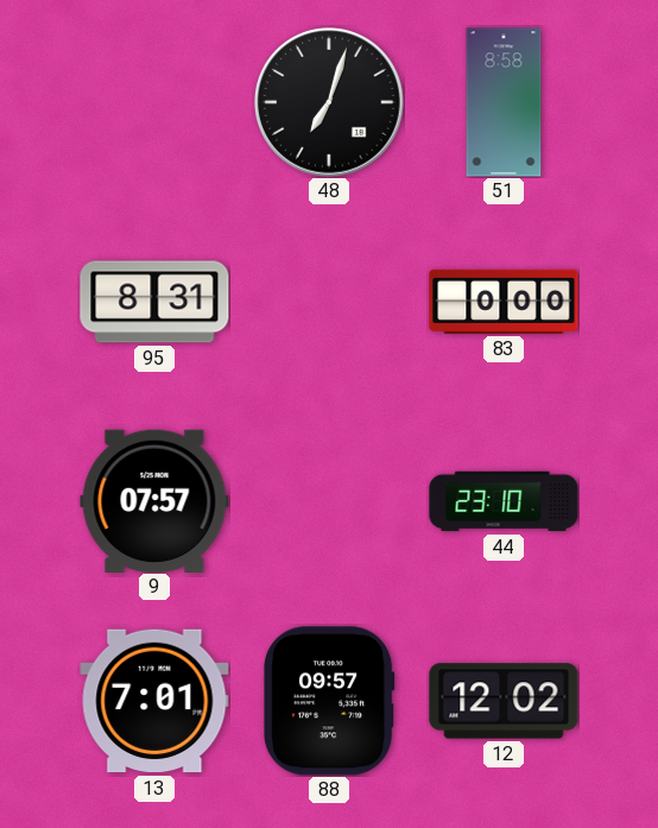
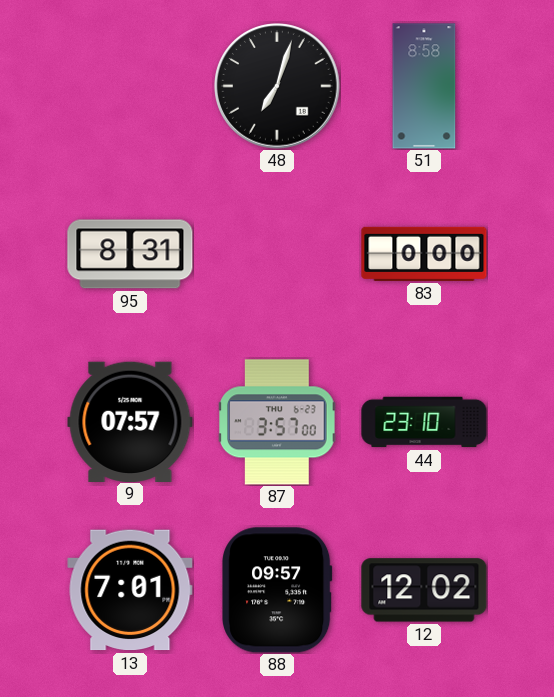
87: none -> 3:57
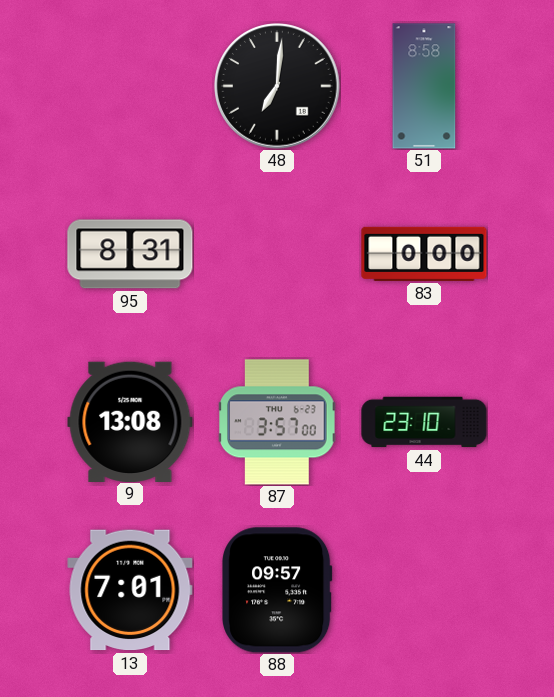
48: 7:03 -> 7:01
9: 07:57 -> 13:08
12: 12:02 -> none
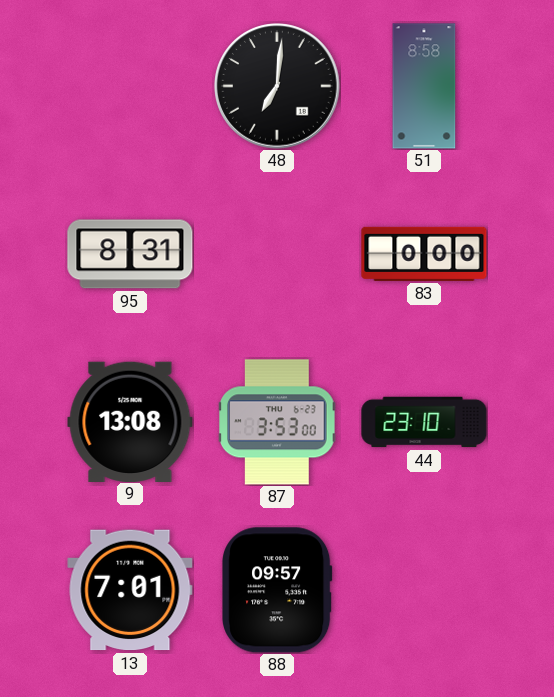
87: 3:57 -> 3:53
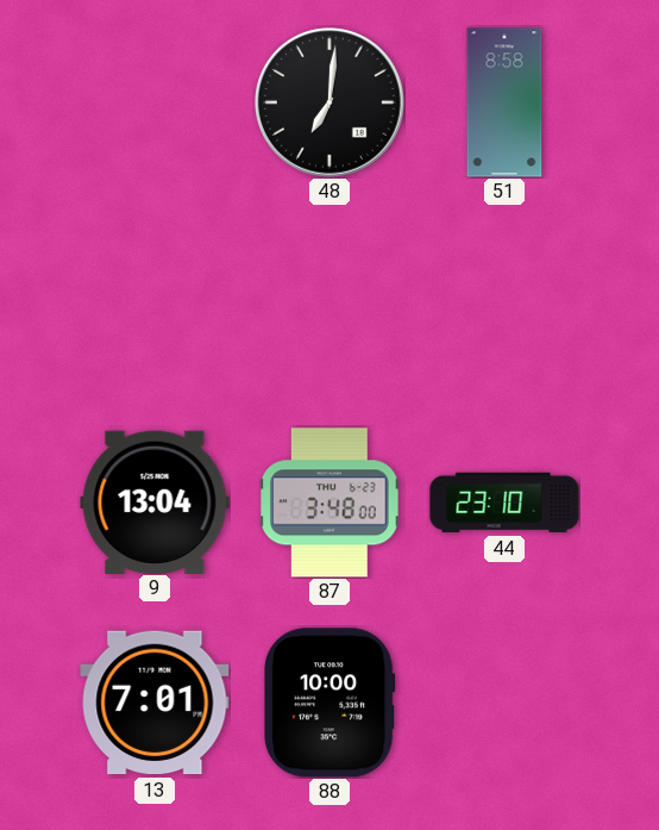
95: 8:31 -> none
83: 0:00 -> none
9: 13:08 -> 13:04
87: 3:53 -> 3:48
88: 09:57 -> 10:00
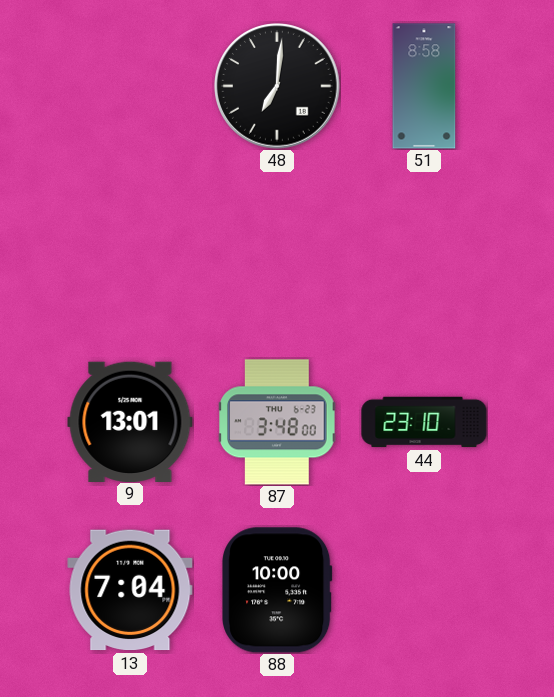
9: 13:04 -> 13:01
13: 7:01 -> 7:04
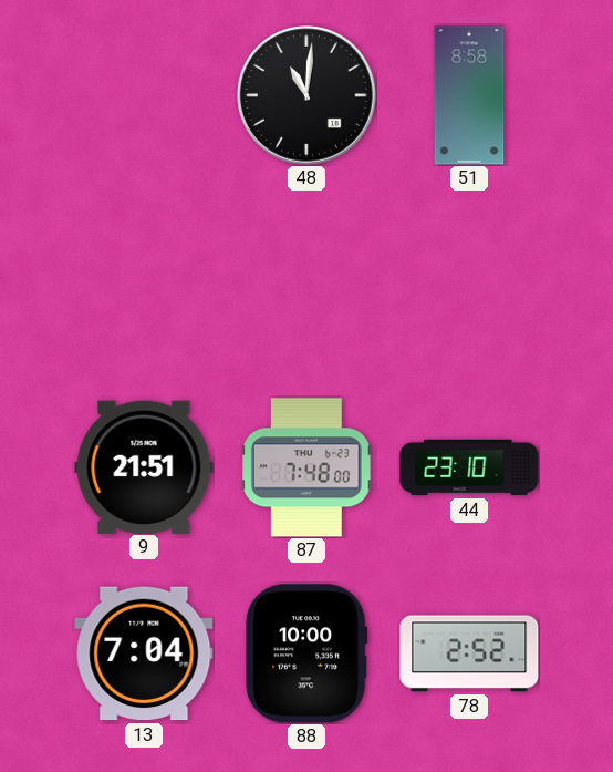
48: 7:01 -> 11:01
9: 13:01 -> 21:51
87: 3:48 -> 7:48
78: none -> 2:52
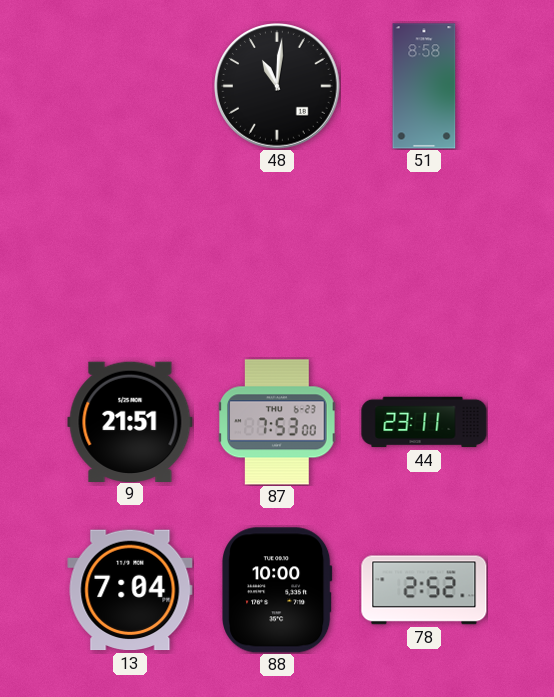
87: 7:48 -> 7:53
44: 23:10 -> 23:11
